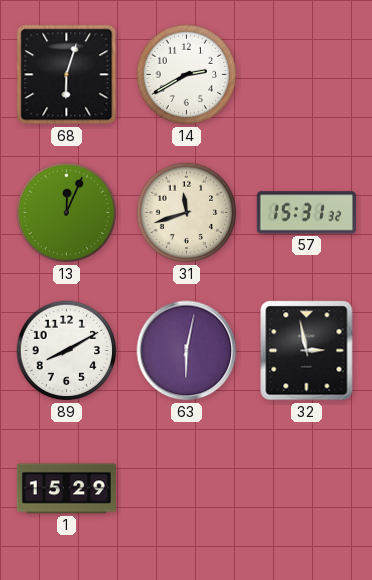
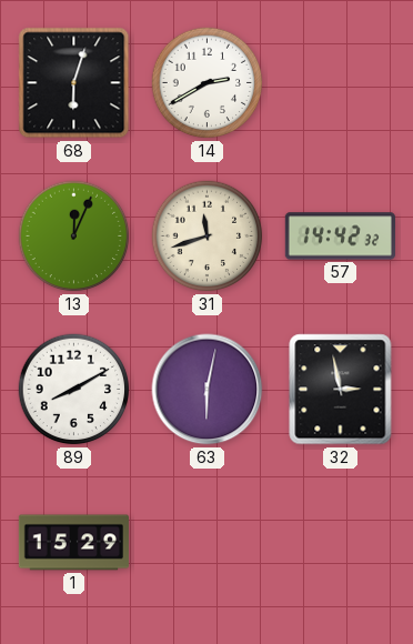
57: 15:31 -> 14:42
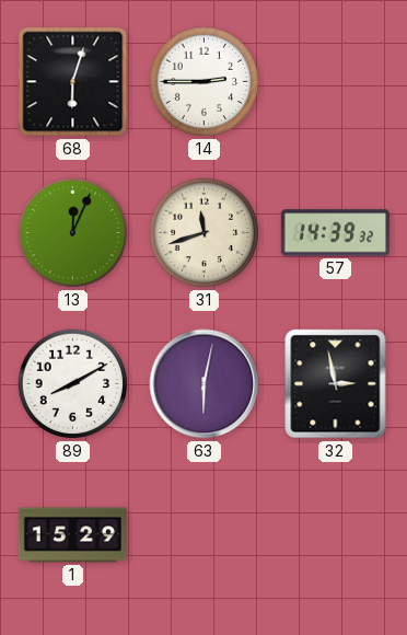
14: 2:40 -> 2:45
57: 14:42 -> 14:39
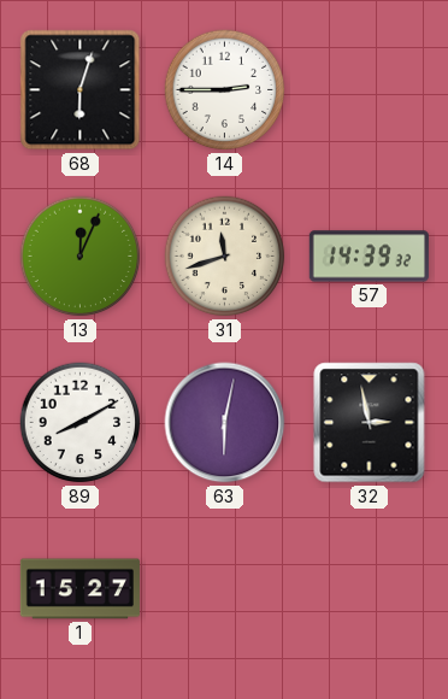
1: 15:29 -> 15:27
